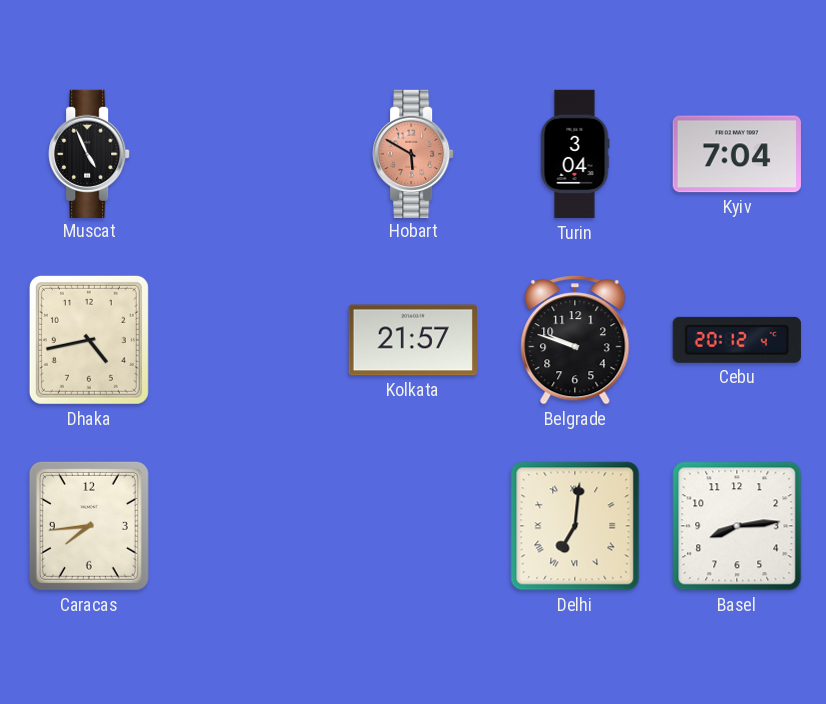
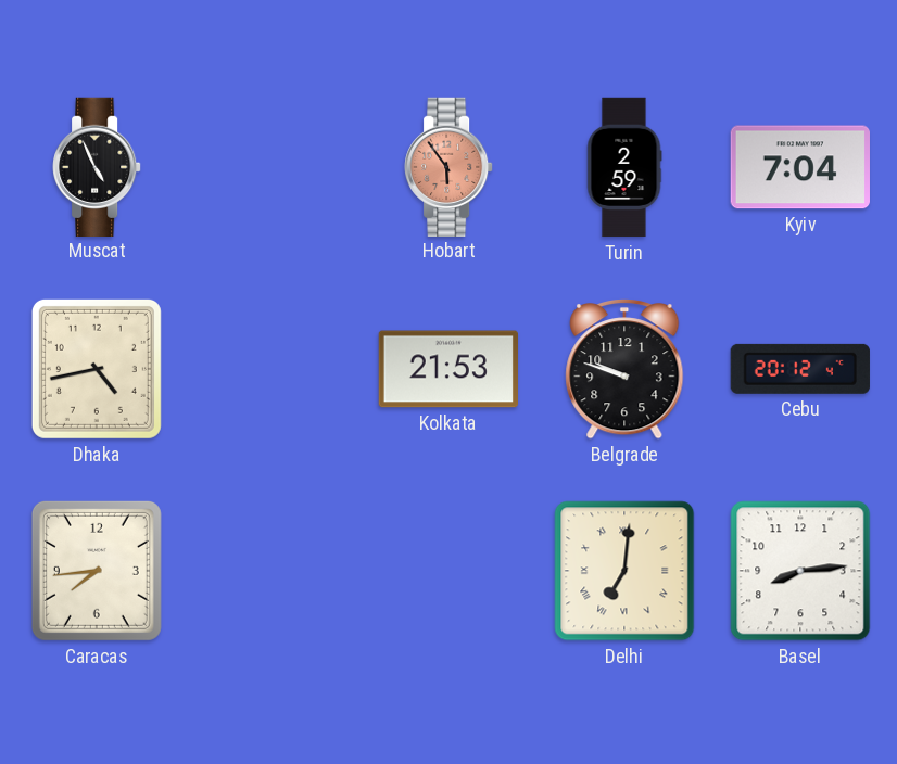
Hobart: 5:50 -> 5:54
Turin: 3:04 -> 2:59
Kolkata: 21:57 -> 21:53
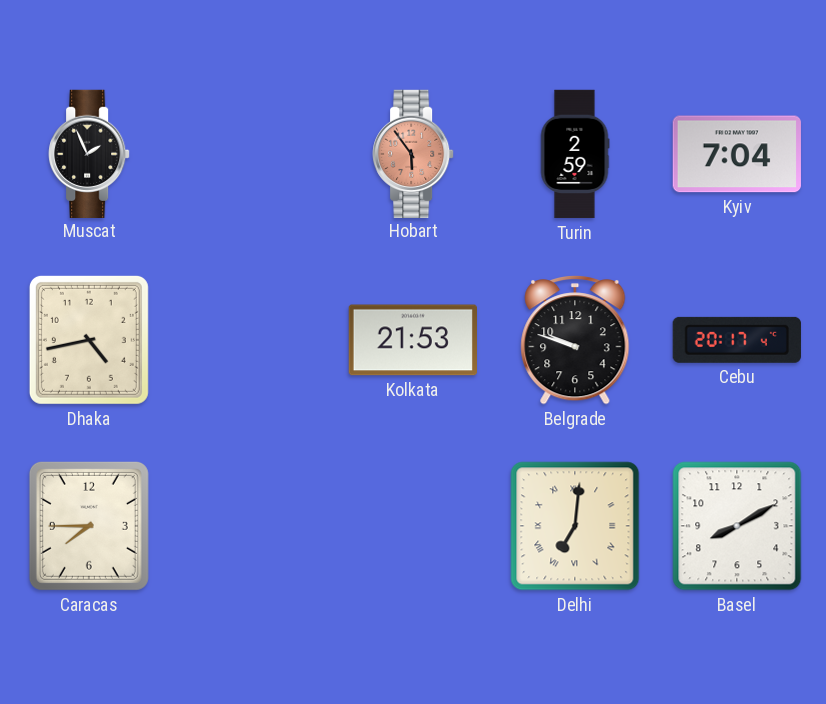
Muscat: 4:56 -> 1:56
Cebu: 20:12 -> 20:17
Caracas: 7:44 -> 7:45
Basel: 8:14 -> 8:10
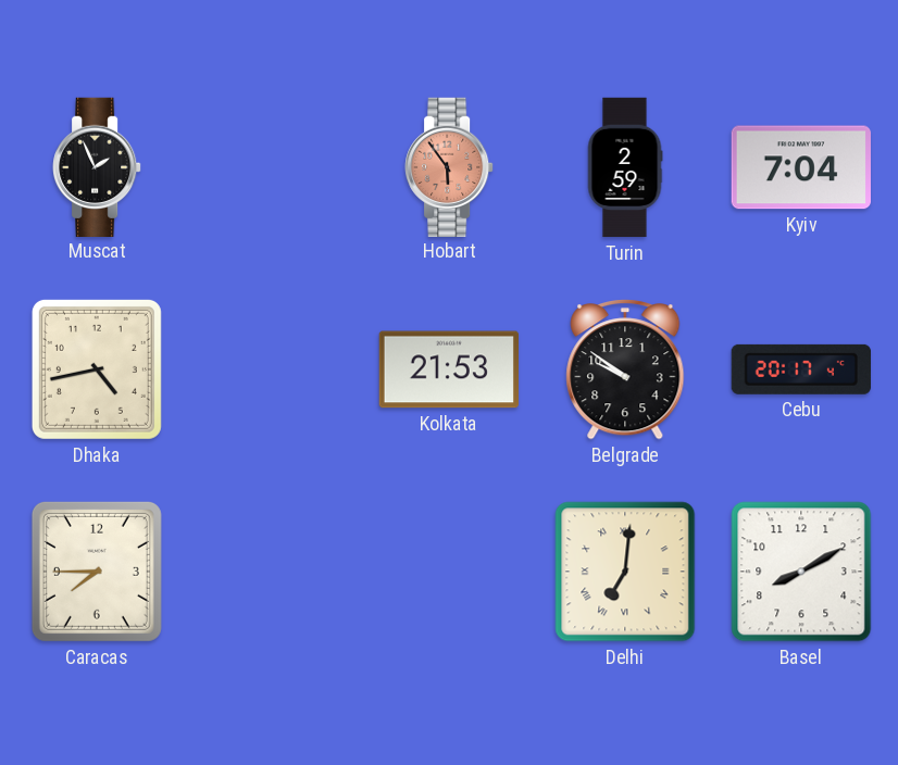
Belgrade: 9:48 -> 9:51
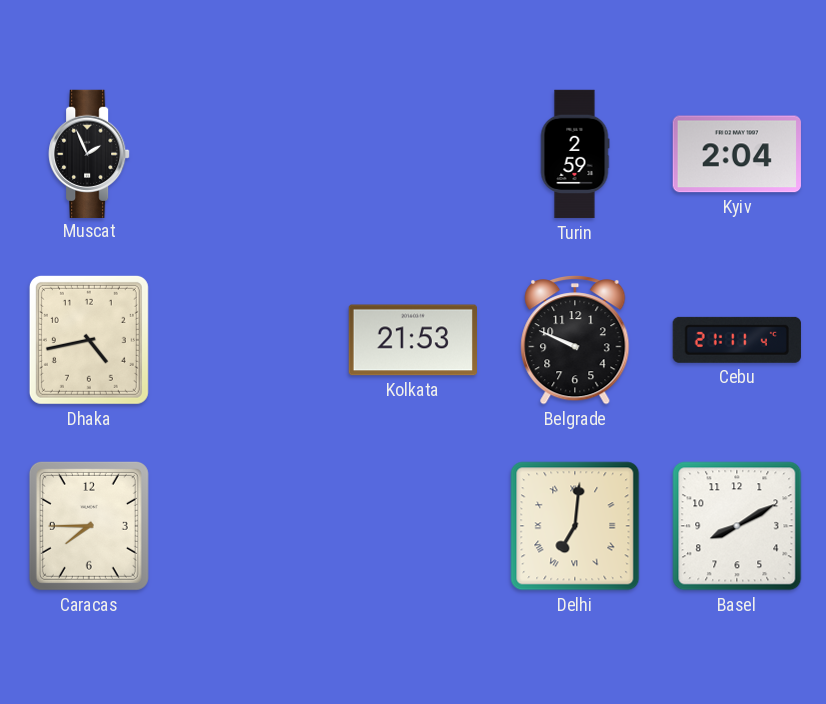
Hobart: 5:54 -> none
Kyiv: 7:04 -> 2:04
Belgrade: 9:51 -> 9:49
Cebu: 20:17 -> 21:11
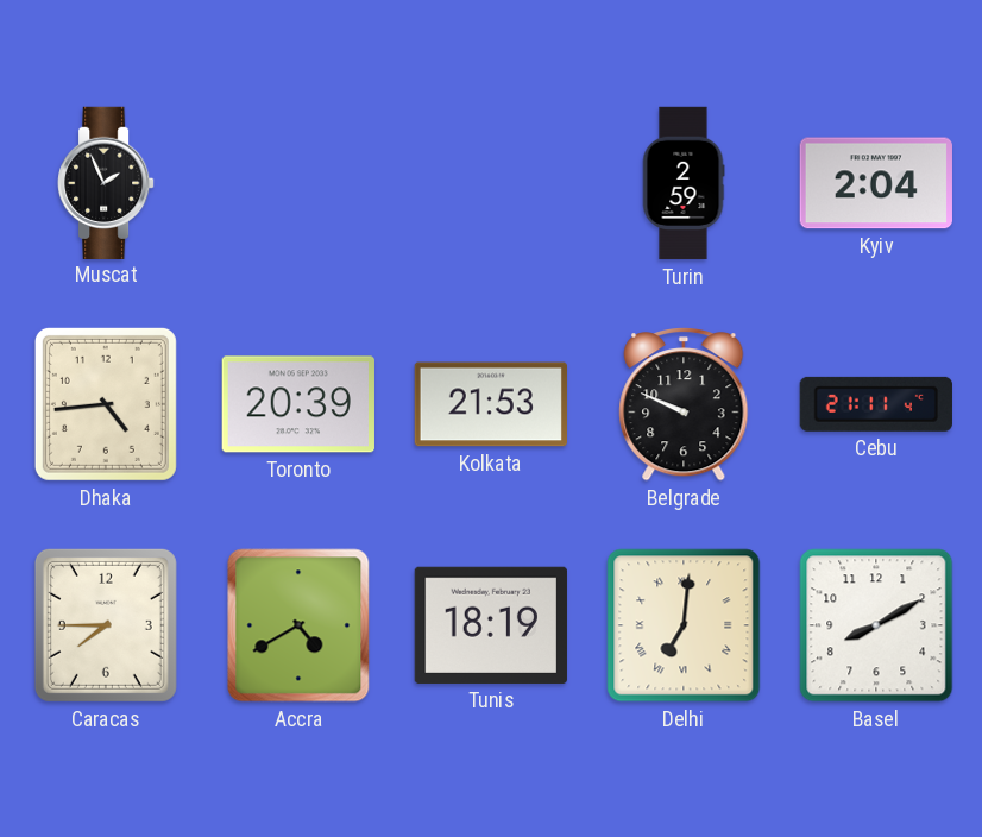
Dhaka: 4:43 -> 4:44
Toronto: none -> 20:39
Accra: none -> 4:40
Tunis: none -> 18:19
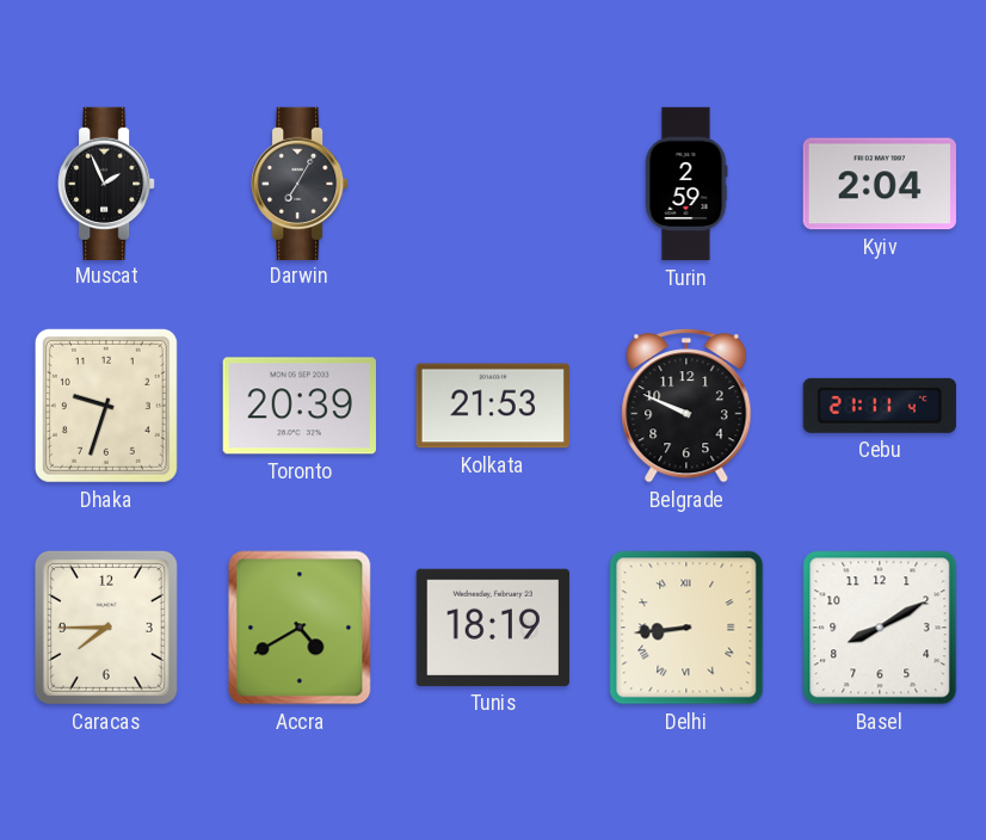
Darwin: none -> 7:05
Dhaka: 4:44 -> 9:33
Delhi: 7:01 -> 8:44
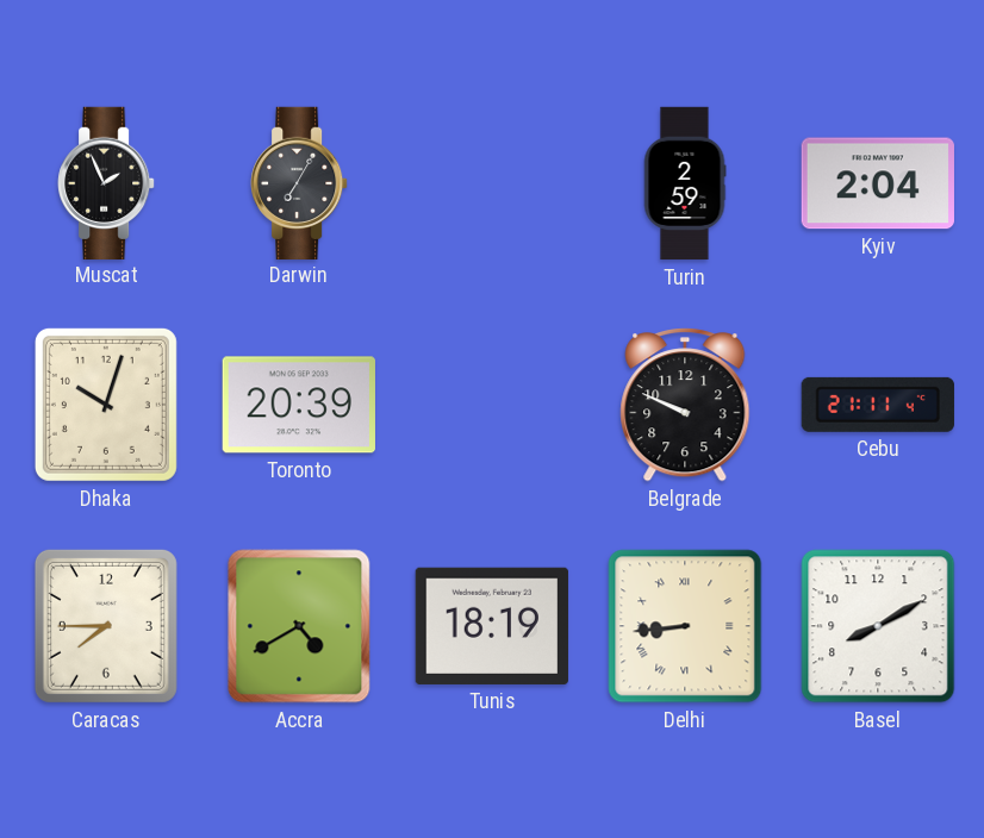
Dhaka: 9:33 -> 10:03
Kolkata: 21:53 -> none
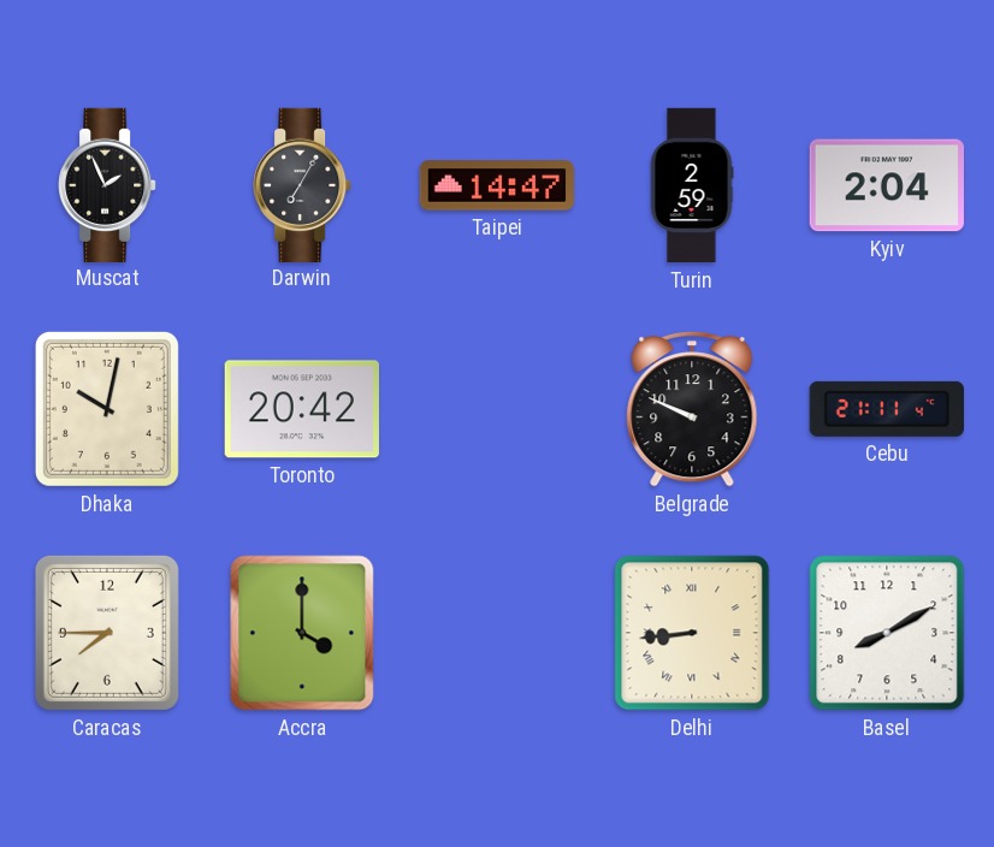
Taipei: none -> 14:47
Dhaka: 10:03 -> 10:02
Toronto: 20:39 -> 20:42
Accra: 4:40 -> 4:00
Tunis: 18:19 -> none
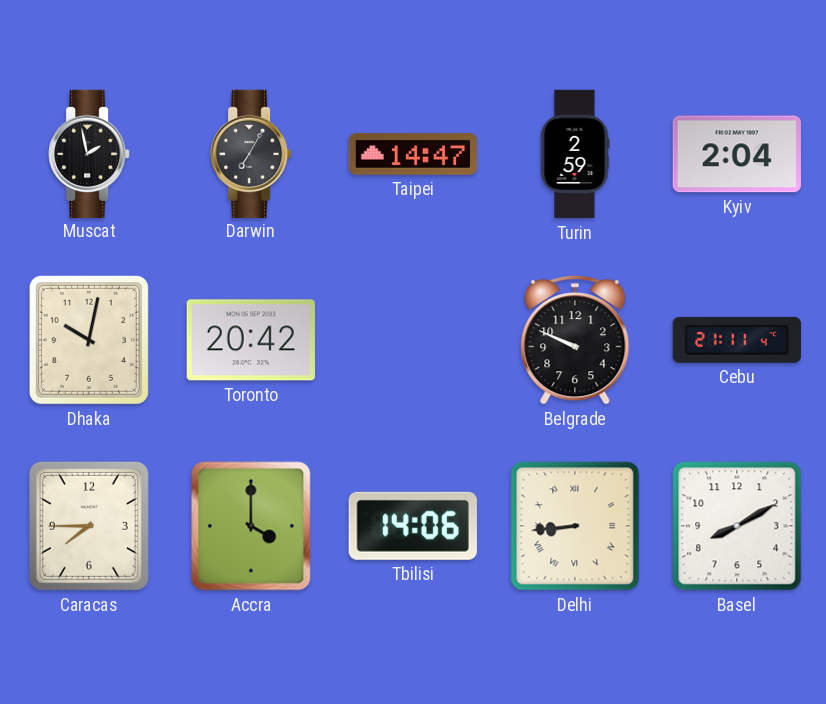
Muscat: 1:56 -> 1:58
Tbilisi: none -> 14:06
